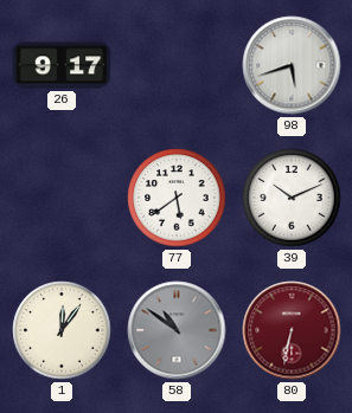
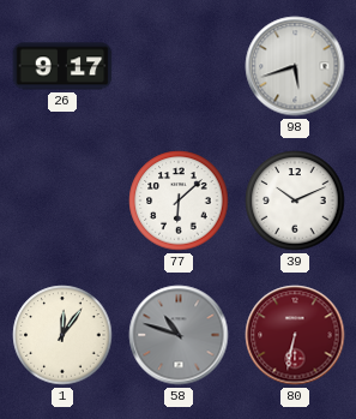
77: 5:39 -> 6:08
58: 10:51 -> 10:48
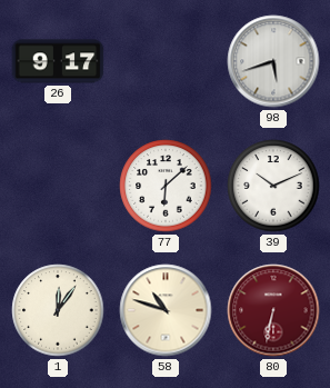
58 dial: grey -> cream
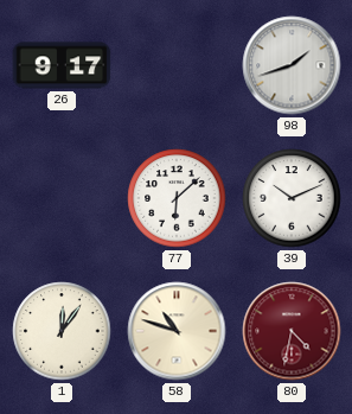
98: 5:42 -> 1:42
80: 6:32 -> 4:32
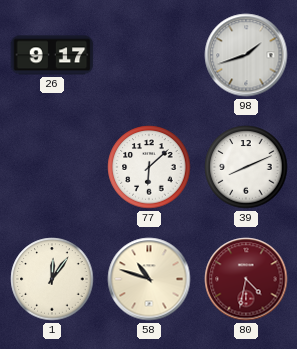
39: 10:11 -> 8:11
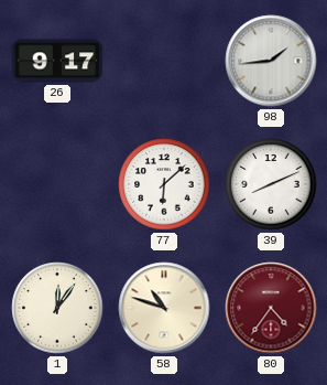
98: 1:42 -> 1:44
80: 4:32 -> 4:36
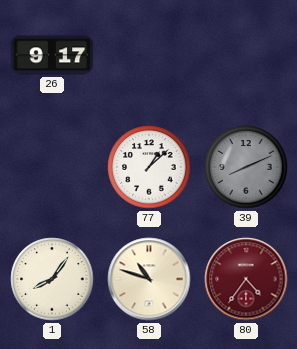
98: 1:44 -> none
77: 6:08 -> 1:08
39 dial: white -> grey
1: 12:06 -> 8:06
